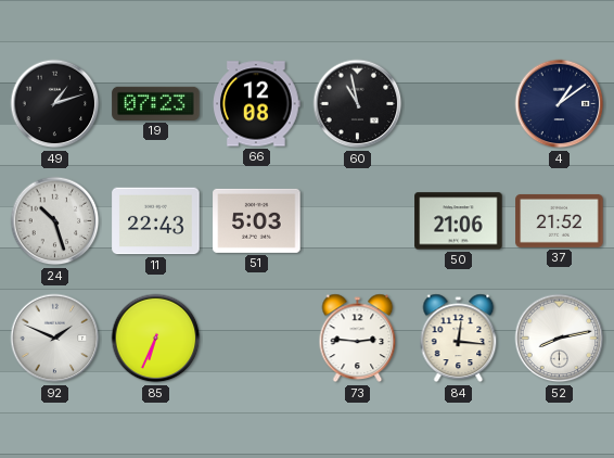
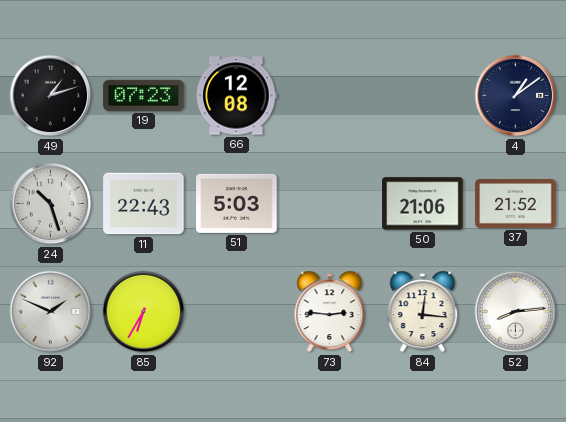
60: 10:58 -> none
85: 6:34 -> 6:35
52: 8:13 -> 8:14
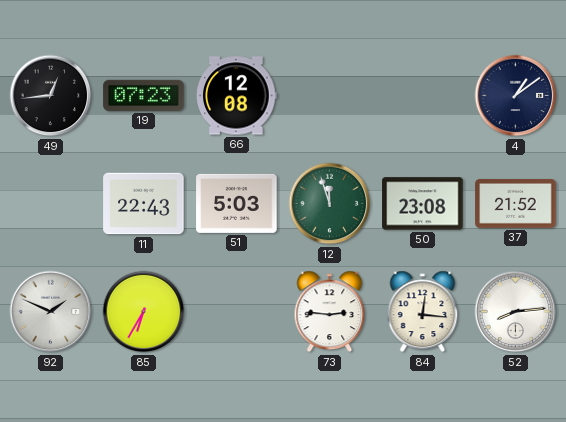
49: 1:12 -> 12:44
24: 10:27 -> none
12: none -> 11:57
50: 21:06 -> 23:08
